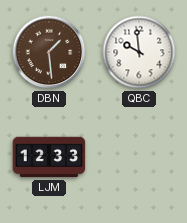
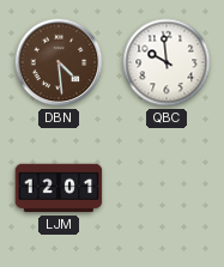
DBN: 1:29 -> 4:29
LJM: 12:33 -> 12:01
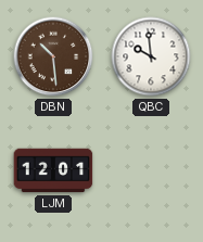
DBN: 4:29 -> 10:29
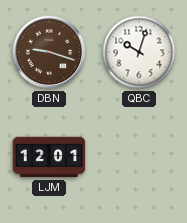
DBN: 10:29 -> 9:18
QBC: 9:59 -> 10:03
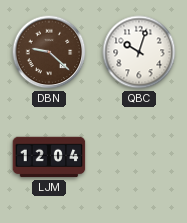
DBN: 9:18 -> 9:22
LJM: 12:01 -> 12:04
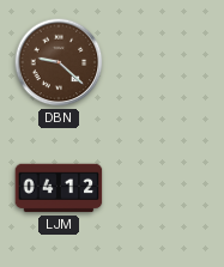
QBC: 10:03 -> none
LJM: 12:04 -> 04:12
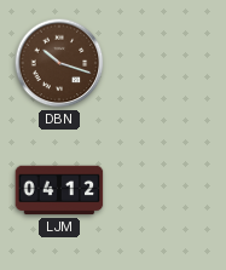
DBN: 9:22 -> 10:18
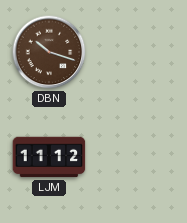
LJM: 04:12 -> 11:12
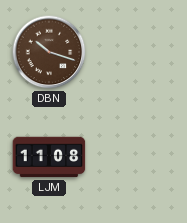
LJM: 11:12 -> 11:08
